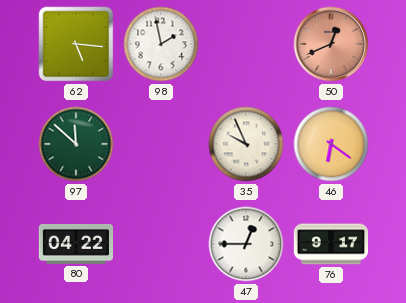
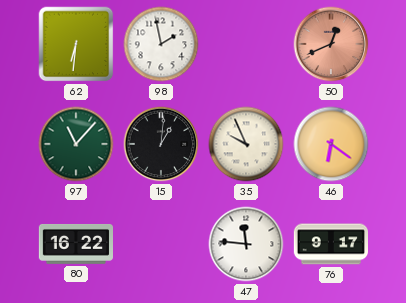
62: 5:16 -> 6:31
97: 11:52 -> 11:07
15: none -> 1:01
80: 04:22 -> 16:22
47: 12:45 -> 11:46
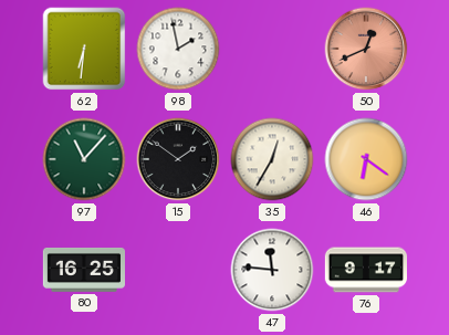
15: 1:01 -> 1:51
35: 9:56 -> 12:35
80: 16:22 -> 16:25
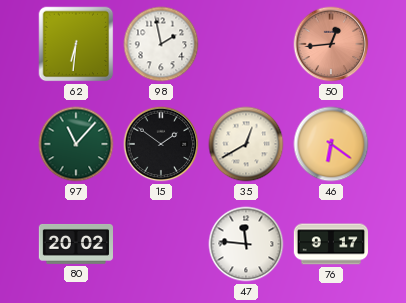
50: 12:41 -> 12:44
35: 12:35 -> 12:40
80: 16:25 -> 20:02
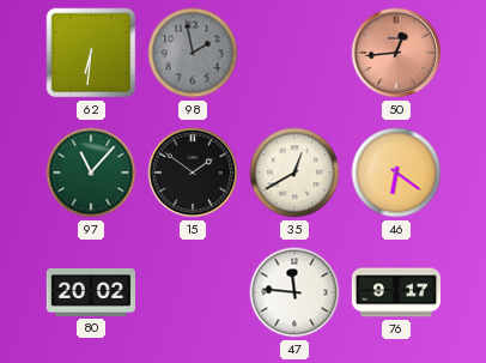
98 dial: white -> grey
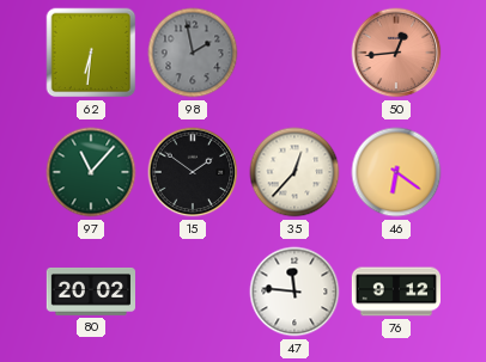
35: 12:40 -> 12:37
76: 9:17 -> 9:12
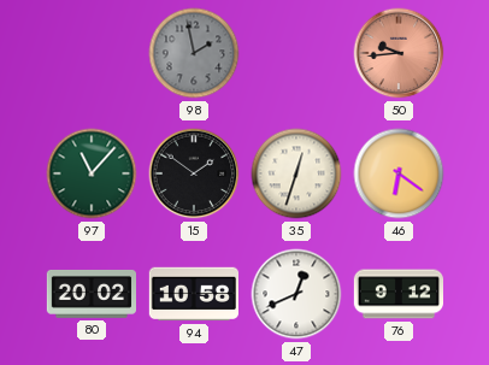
62: 6:31 -> none
50: 12:44 -> 9:44
35: 12:37 -> 12:33
94: none -> 10:58
47: 11:46 -> 12:41
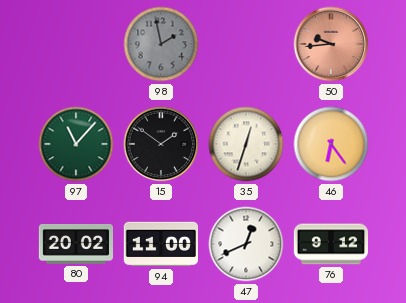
46: 6:21 -> 6:24
94: 10:58 -> 11:00
